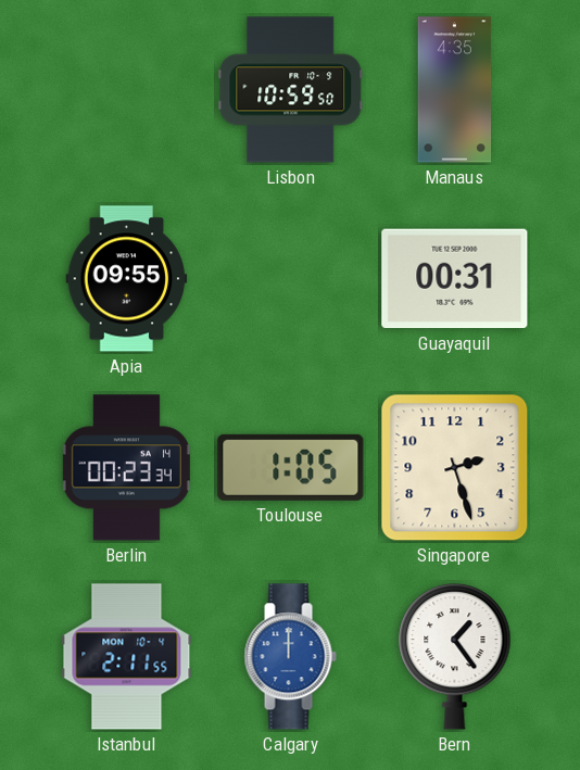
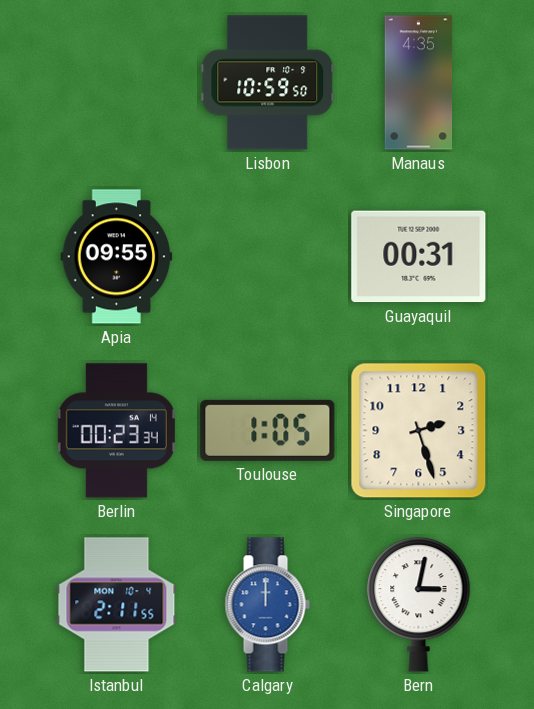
Bern: 1:24 -> 3:02
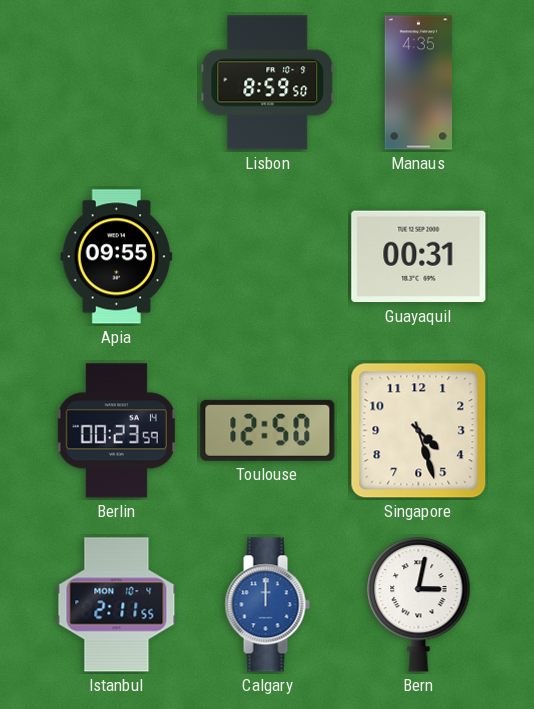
Lisbon: 10:59 -> 8:59
Berlin: 00:23:34 -> 00:23:59
Toulouse: 1:05 -> 12:50
Singapore: 2:27 -> 4:27
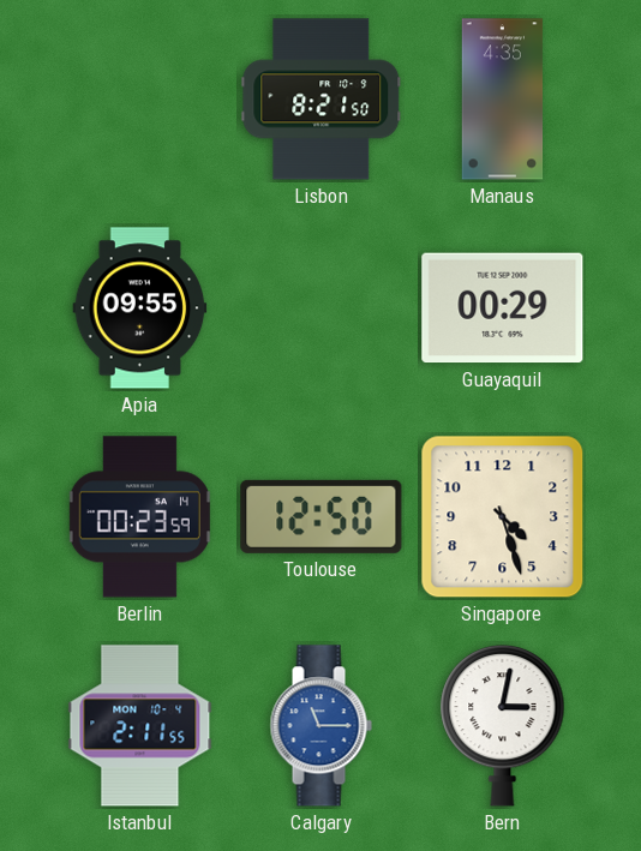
Lisbon: 8:59 -> 8:21
Guayaquil: 00:31 -> 00:29
Calgary: 12:00 -> 11:15
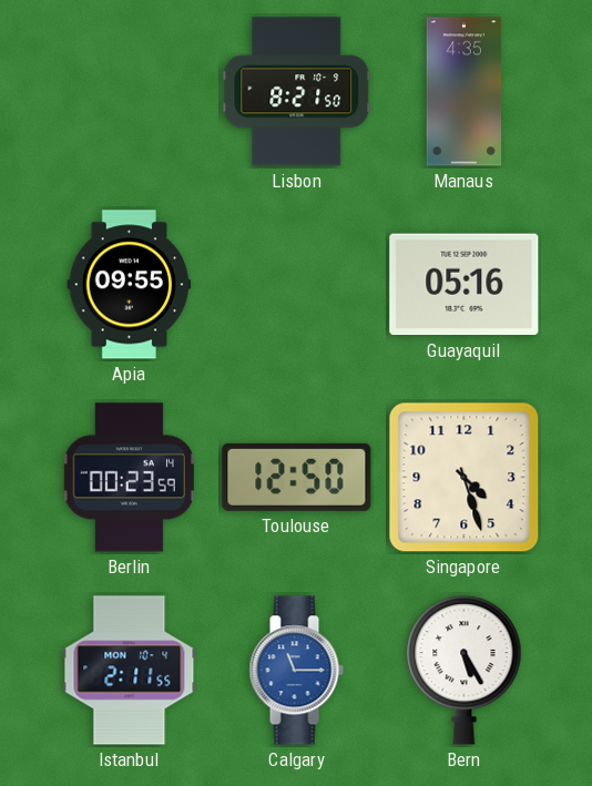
Guayaquil: 00:29 -> 05:16
Bern: 3:02 -> 5:25
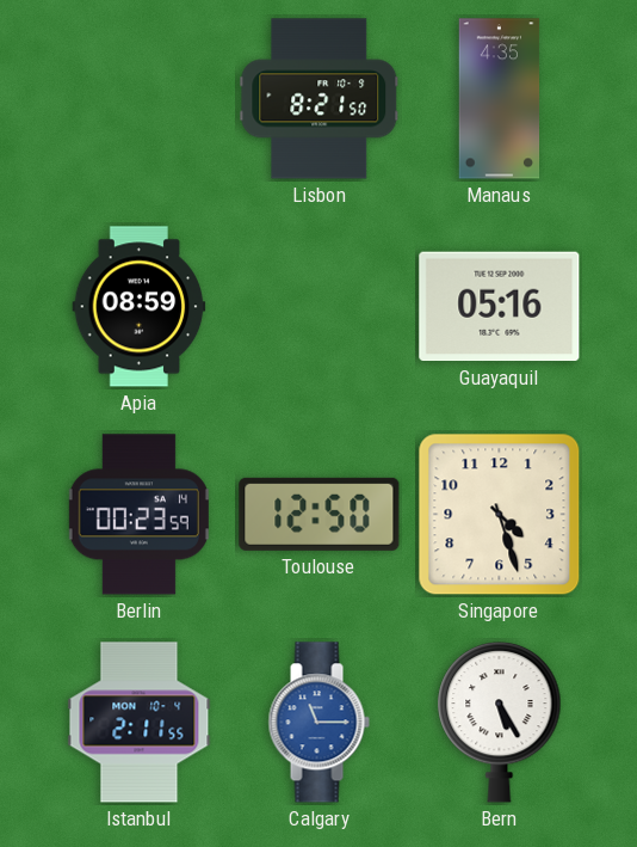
Apia: 09:55 -> 08:59
